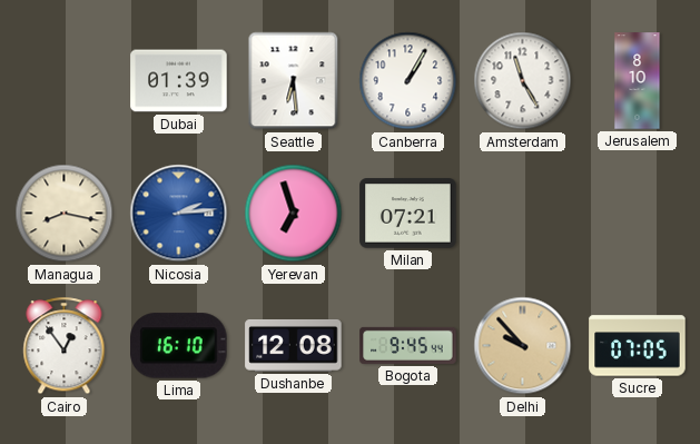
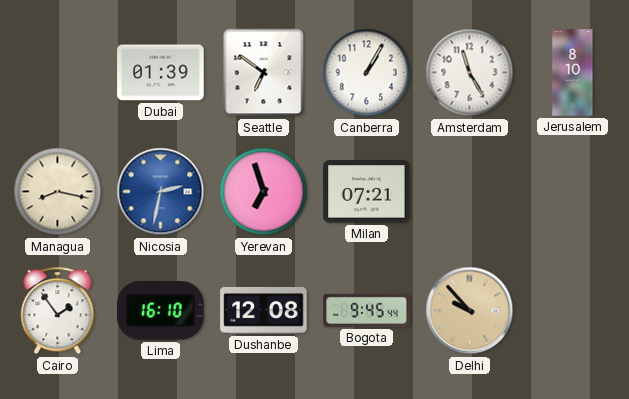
Seattle: 6:29 -> 6:51
Nicosia: 2:14 -> 2:32
Cairo: 12:54 -> 1:54
Sucre: 07:05 -> none
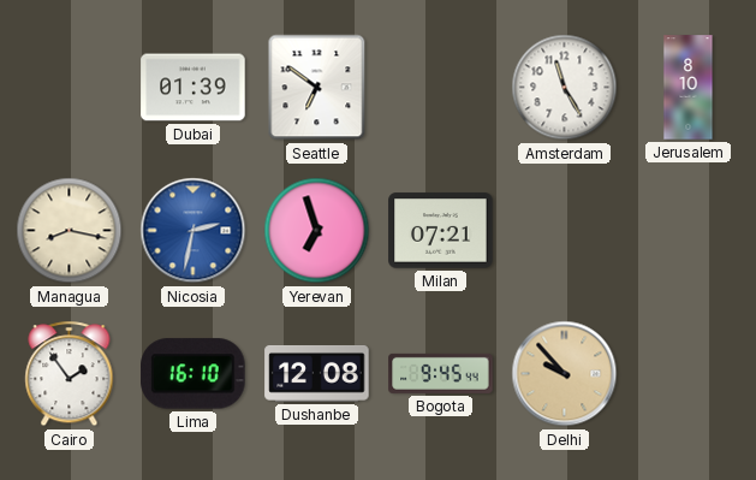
Canberra: 1:05 -> none
